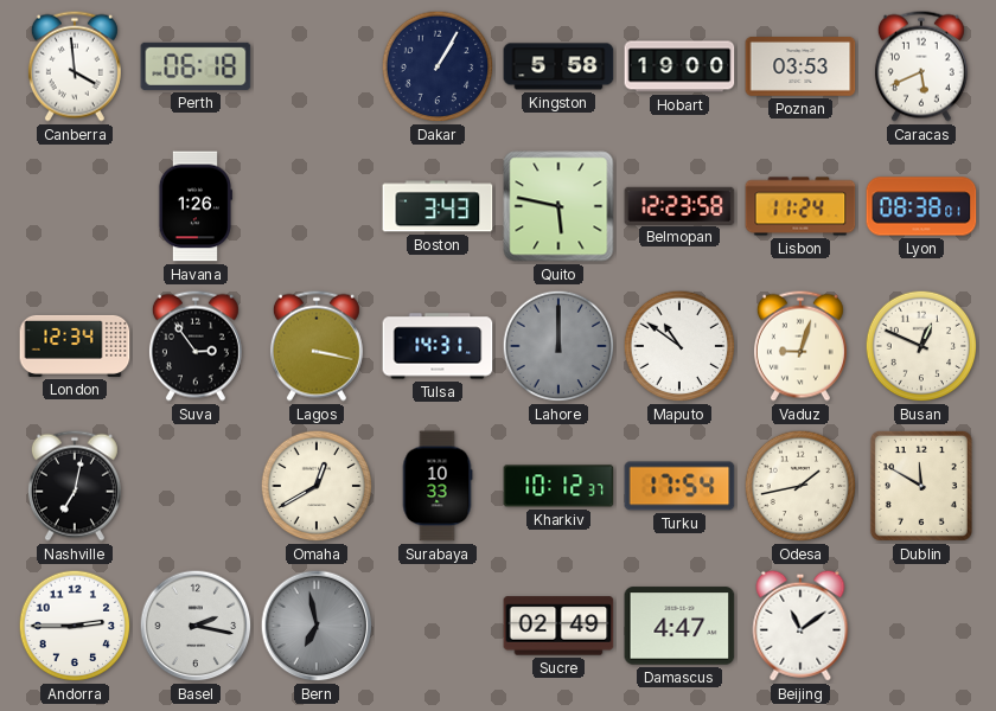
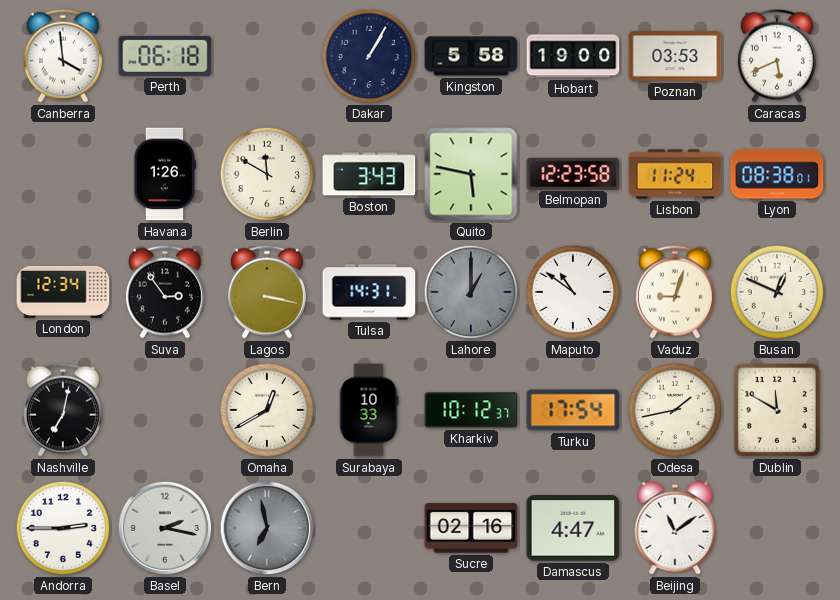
Berlin: none -> 11:50
Lahore: 12:00 -> 1:00
Sucre: 02:49 -> 02:16
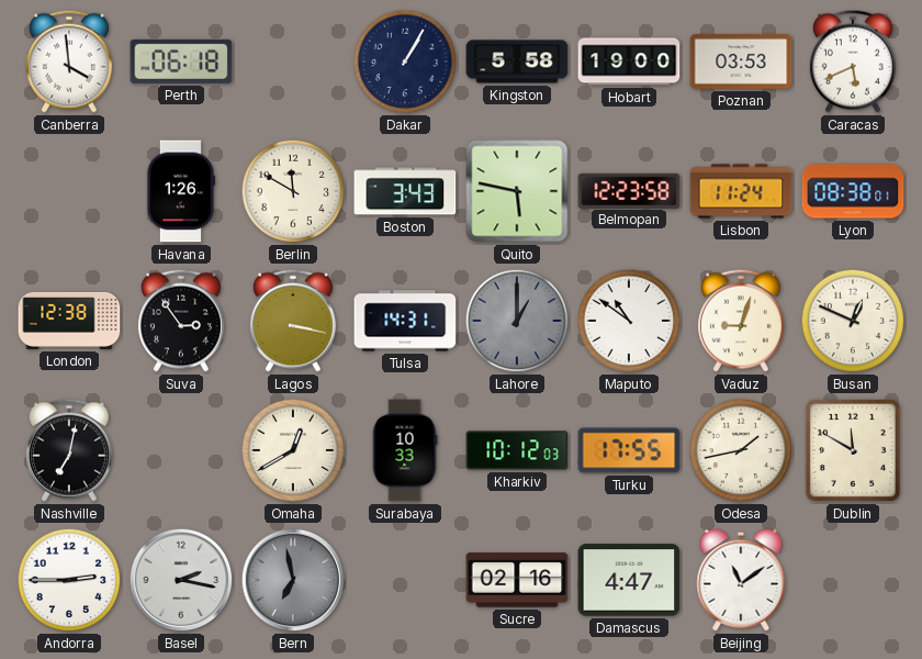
London: 12:34 -> 12:38
Kharkiv: 10:12:37 -> 10:12:03
Turku: 17:54 -> 17:55
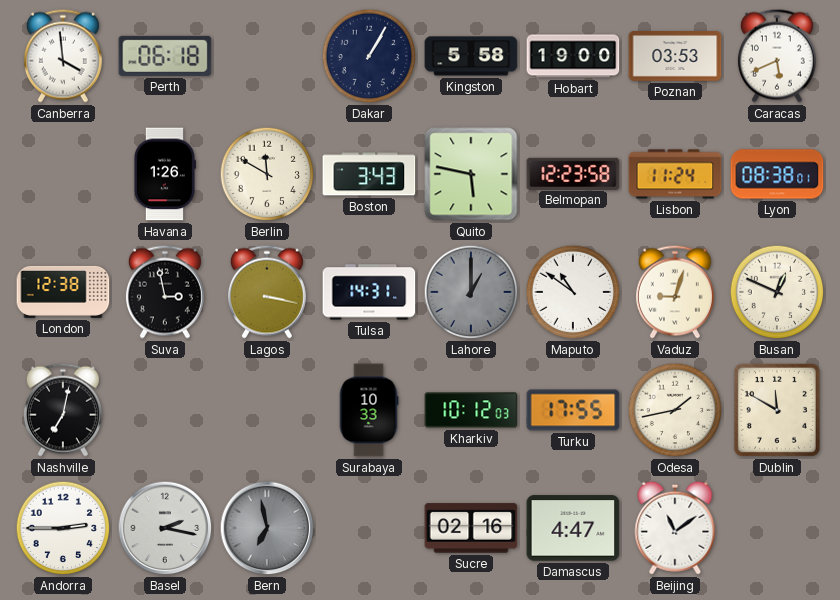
Suva: 2:54 -> 2:58
Omaha: 12:40 -> none
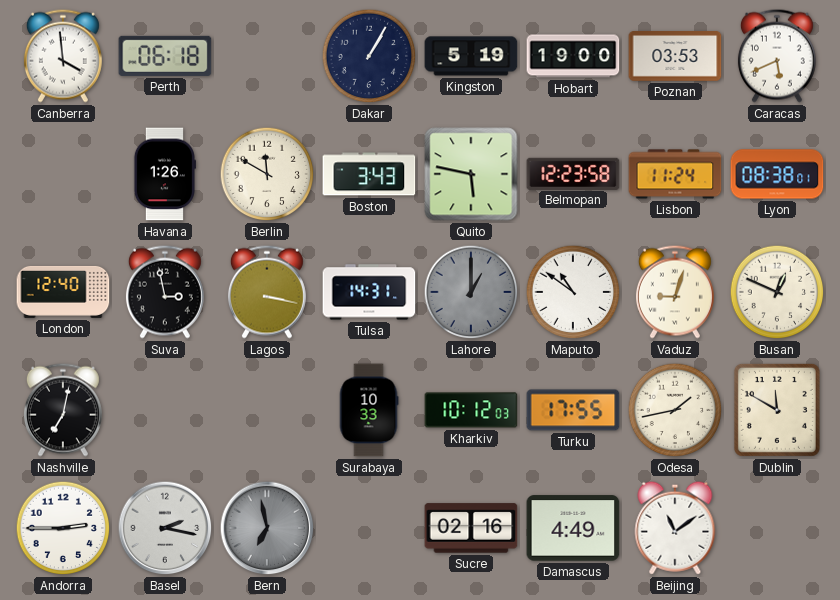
Kingston: 5:58 -> 5:19
London: 12:38 -> 12:40
Damascus: 4:47 -> 4:49
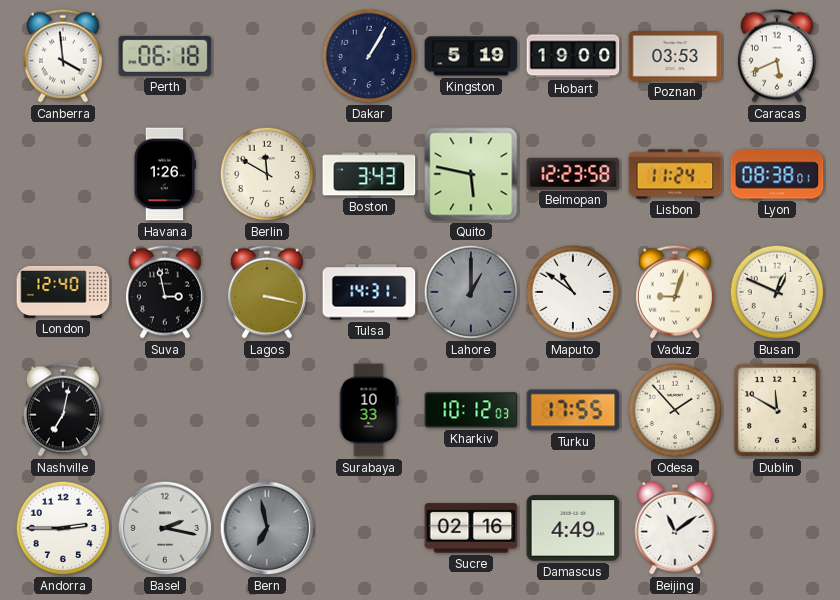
Odesa: 1:43 -> 1:53
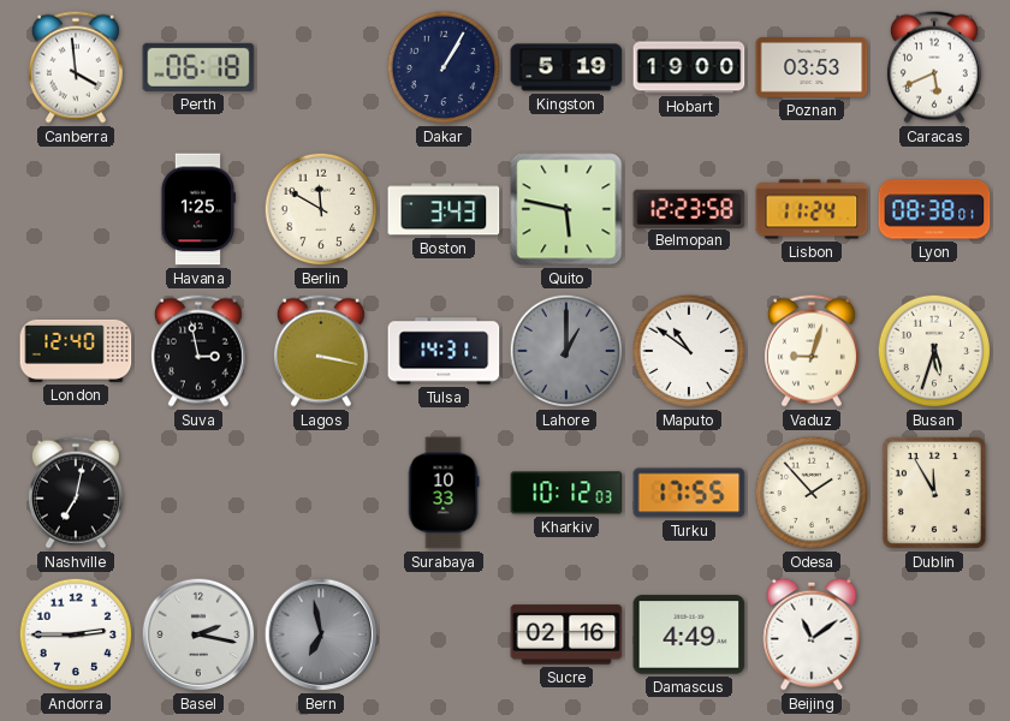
Havana: 1:26 -> 1:25
Busan: 12:49 -> 5:33
Dublin: 11:50 -> 11:55
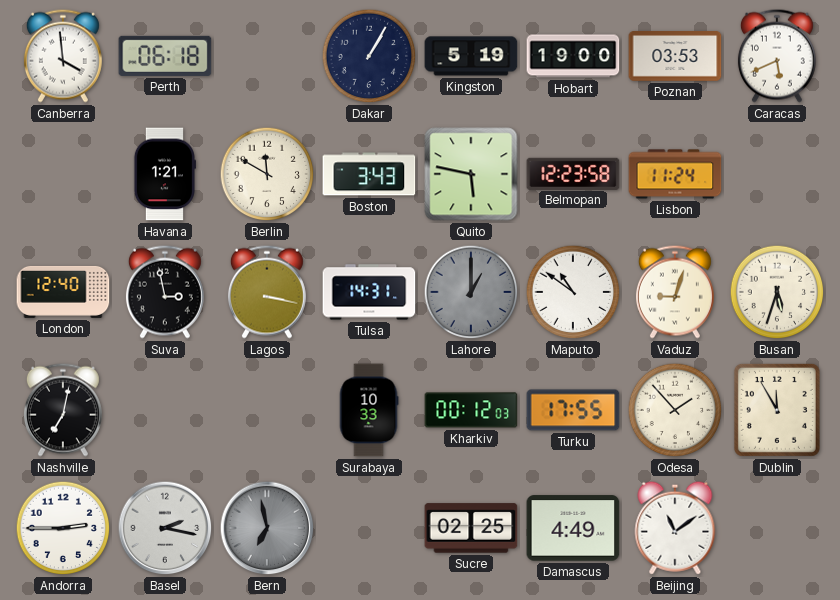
Havana: 1:25 -> 1:21
Lyon: 08:38 -> none
Kharkiv: 10:12 -> 00:12
Sucre: 02:16 -> 02:25
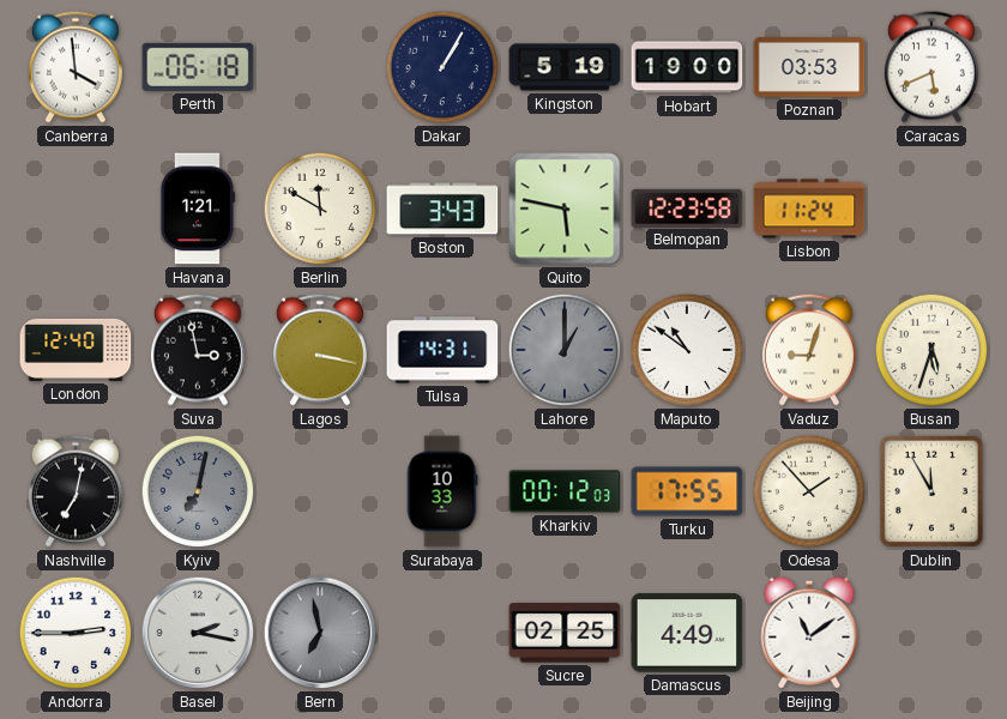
Kyiv: none -> 7:02
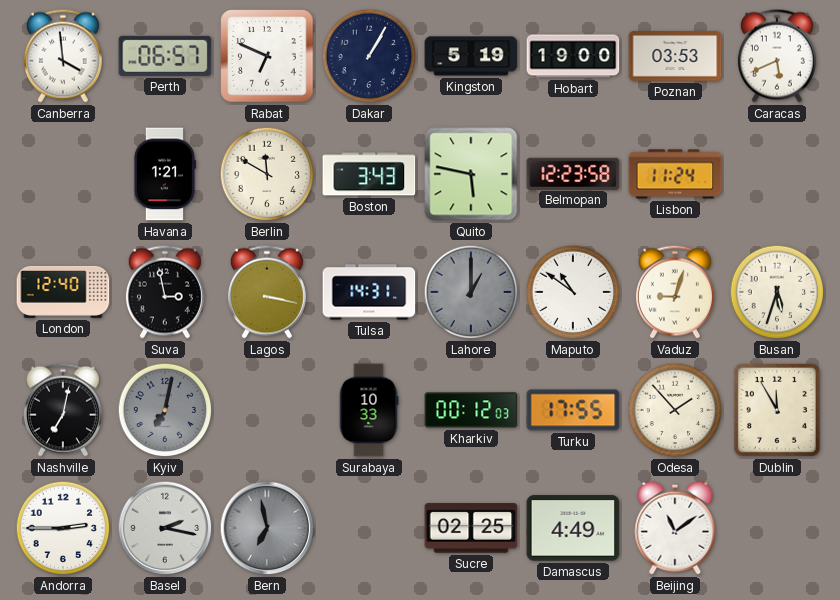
Perth: 06:18 -> 06:57
Rabat: none -> 6:49
